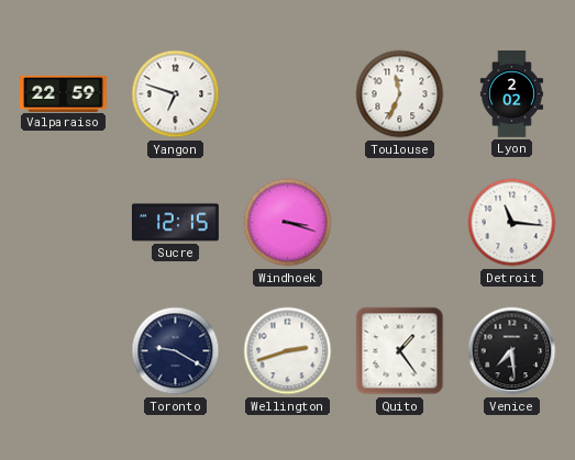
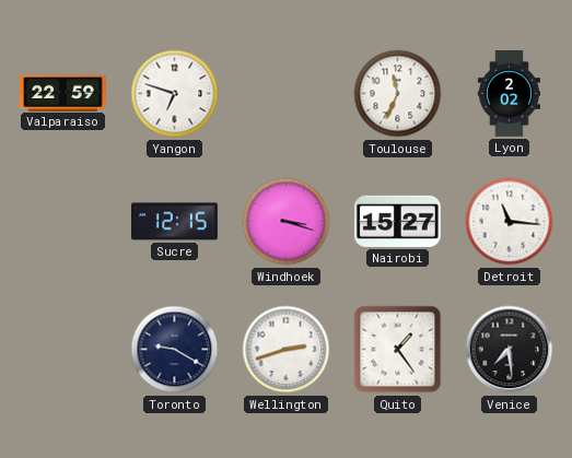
Nairobi: none -> 15:27
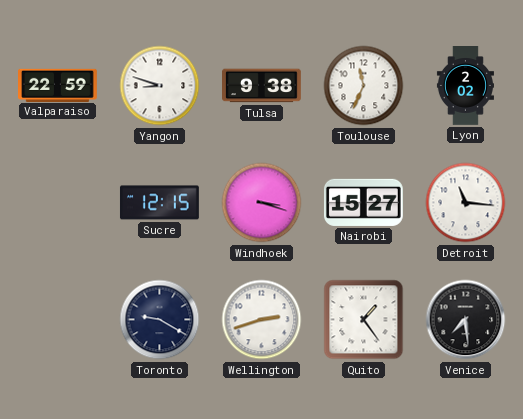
Yangon: 6:48 -> 8:48
Tulsa: none -> 9:38
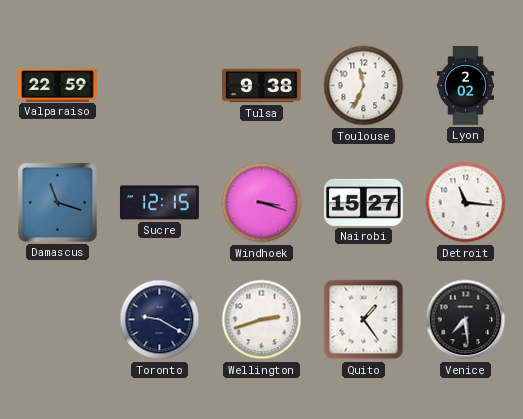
Yangon: 8:48 -> none
Damascus: none -> 11:18
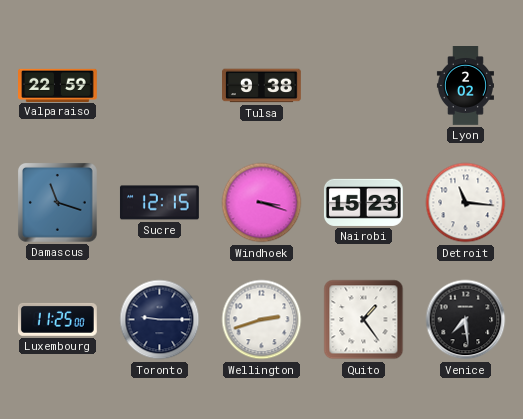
Toulouse: 11:34 -> none
Nairobi: 15:27 -> 15:23
Luxembourg: none -> 11:25
Toronto: 9:20 -> 9:15
